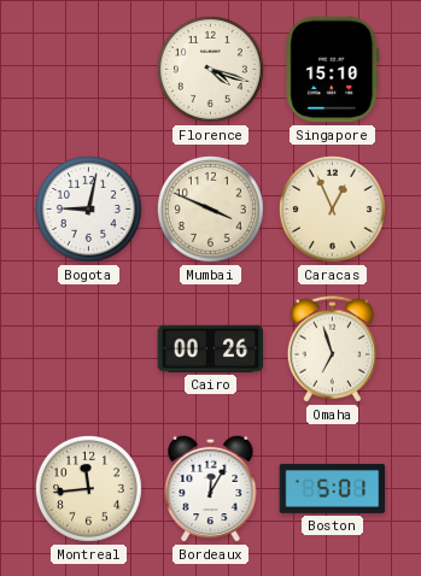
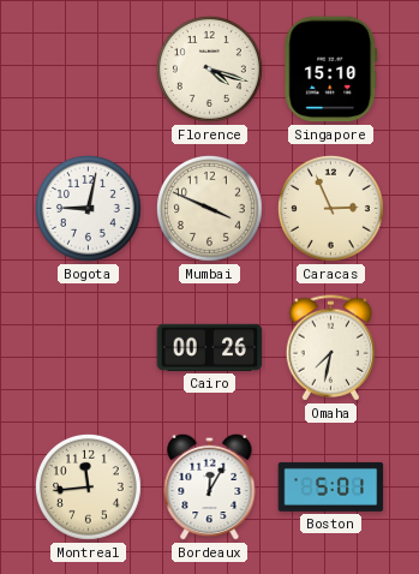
Caracas: 12:56 -> 2:56
Omaha: 6:57 -> 7:32
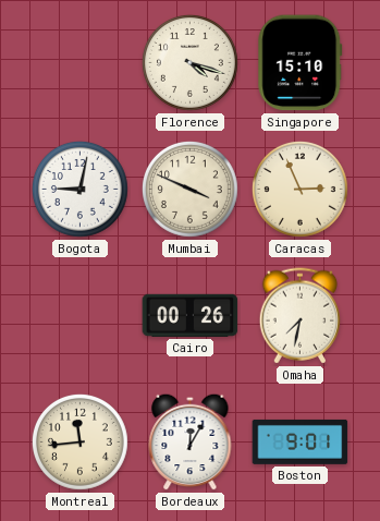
Boston: 5:01 -> 9:01
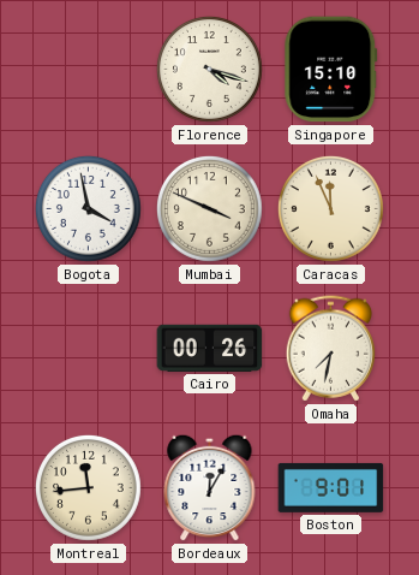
Bogota: 9:02 -> 3:58
Caracas: 2:56 -> 11:56
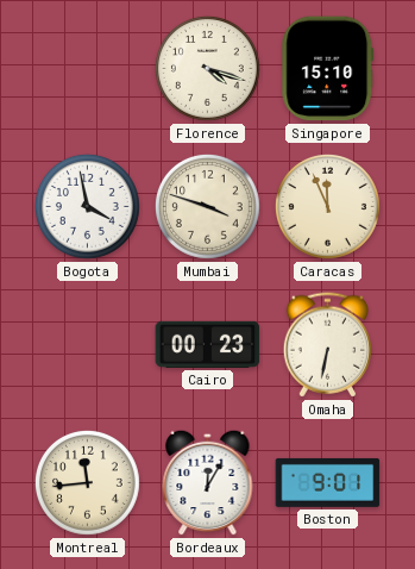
Mumbai: 3:49 -> 3:48
Cairo: 00:26 -> 00:23
Omaha: 7:32 -> 6:32
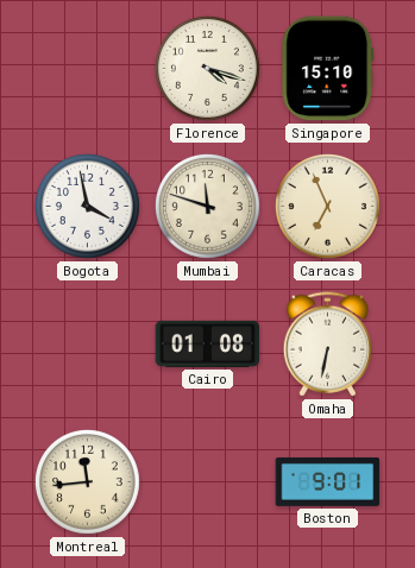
Mumbai: 3:48 -> 11:48
Caracas: 11:56 -> 6:56
Cairo: 00:23 -> 01:08
Bordeaux: 12:05 -> none
